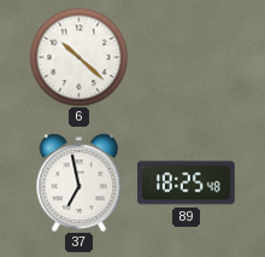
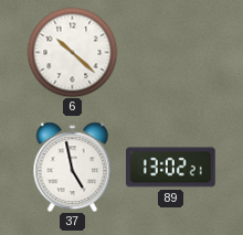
37: 6:58 -> 4:58
89: 18:25 -> 13:02
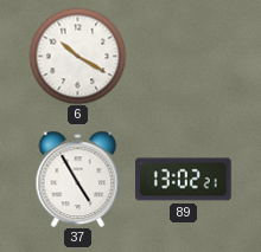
6: 10:22 -> 10:20
37: 4:58 -> 4:55
